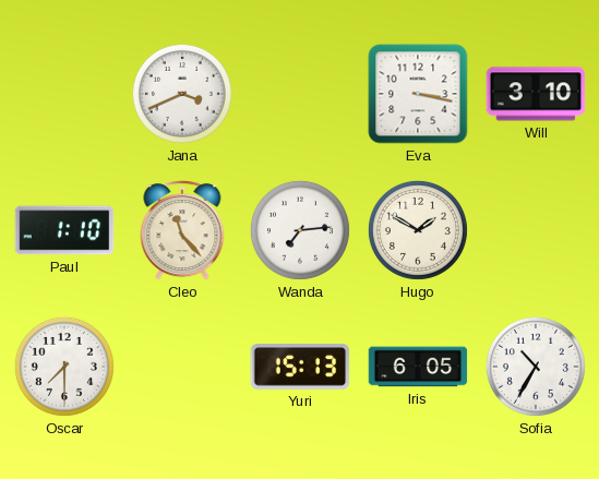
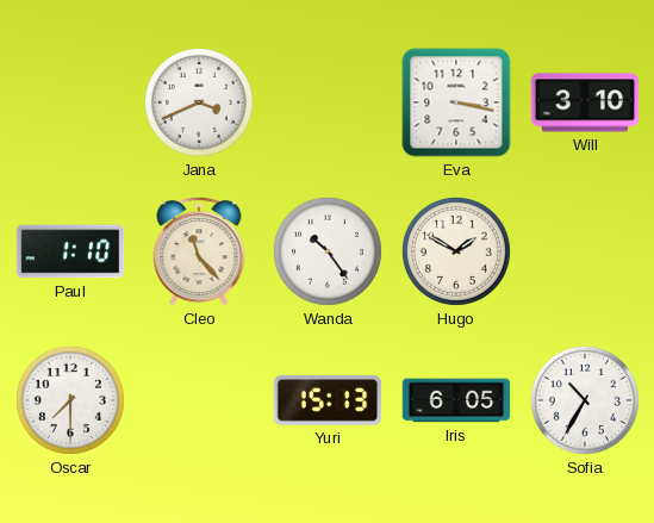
Wanda: 7:14 -> 10:24
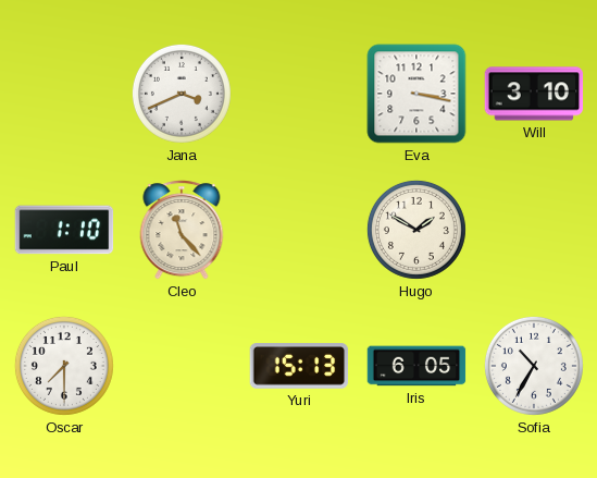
Wanda: 10:24 -> none
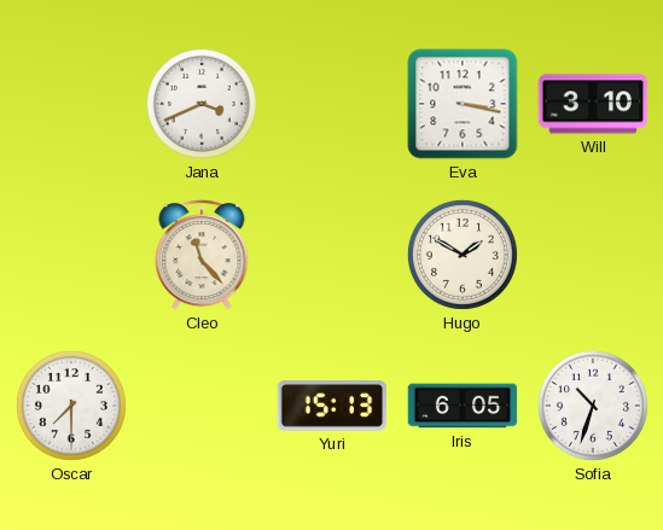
Paul: 1:10 -> none
Sofia: 10:35 -> 10:33
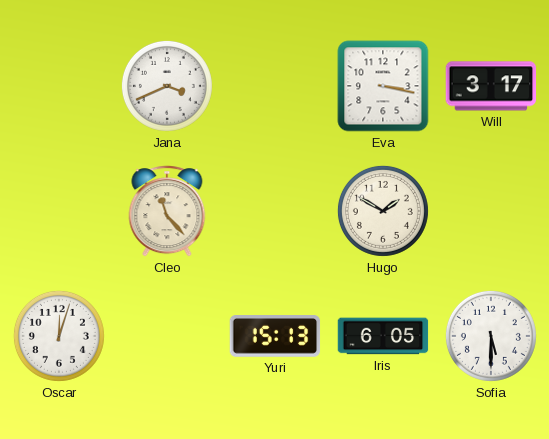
Will: 3:10 -> 3:17
Oscar: 7:30 -> 12:03
Sofia: 10:33 -> 5:30
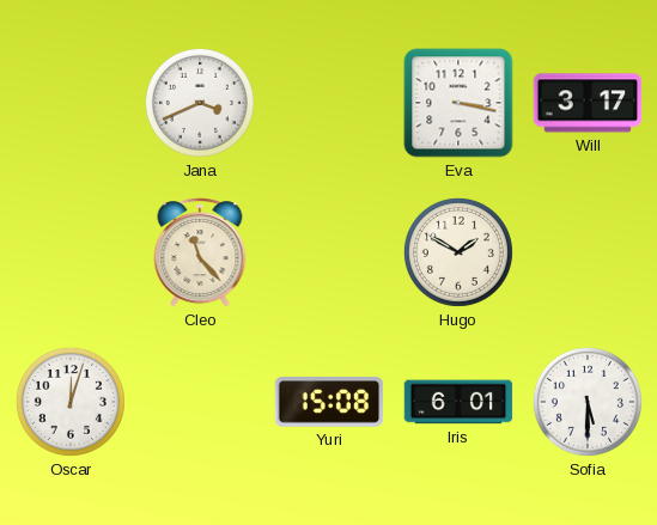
Yuri: 15:13 -> 15:08
Iris: 6:05 -> 6:01
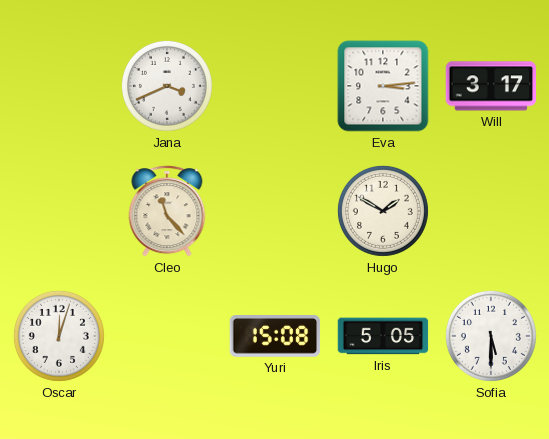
Eva: 3:17 -> 3:14
Iris: 6:01 -> 5:05
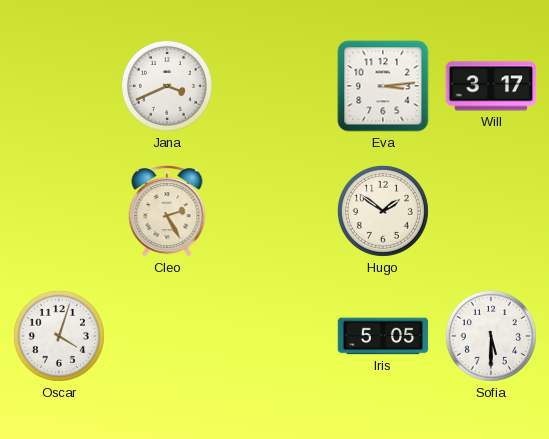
Cleo: 11:23 -> 2:25
Hugo: 1:50 -> 1:51
Oscar: 12:03 -> 4:03
Yuri: 15:08 -> none
